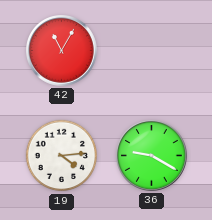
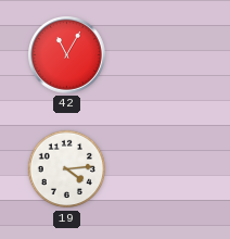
36: 9:20 -> none
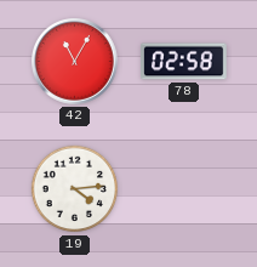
78: none -> 02:58
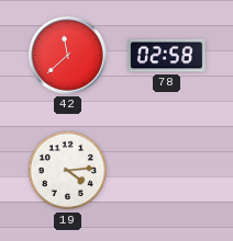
42: 11:05 -> 11:38
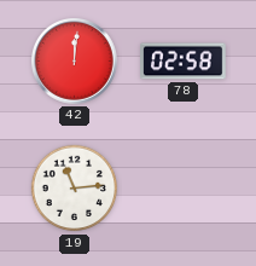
42: 11:38 -> 12:01
19: 4:14 -> 11:14
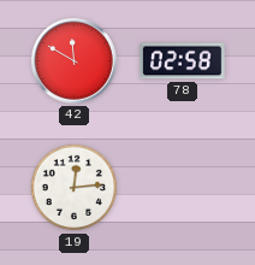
42: 12:01 -> 11:50
19: 11:14 -> 12:14
